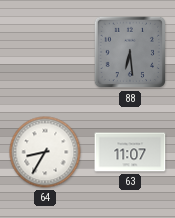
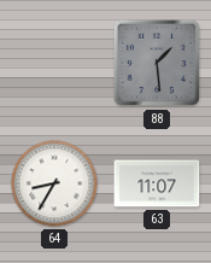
88: 6:29 -> 1:29
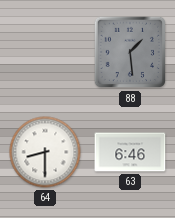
64: 8:35 -> 8:30
63: 11:07 -> 6:46
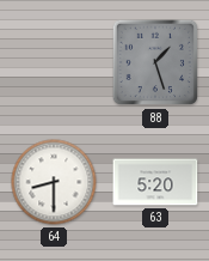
88: 1:29 -> 1:27
63: 6:46 -> 5:20
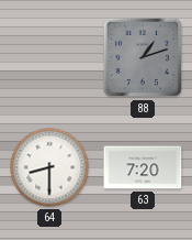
88: 1:27 -> 1:12
63: 5:20 -> 7:20
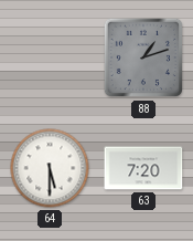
64: 8:30 -> 5:30
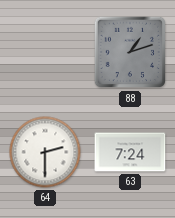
64: 5:30 -> 2:30
63: 7:20 -> 7:24
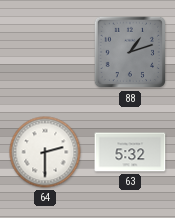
63: 7:24 -> 5:32
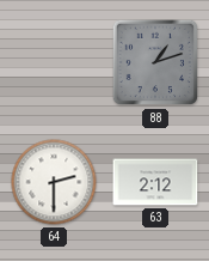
63: 5:32 -> 2:12
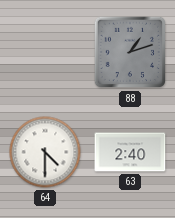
64: 2:30 -> 4:30
63: 2:12 -> 2:40
